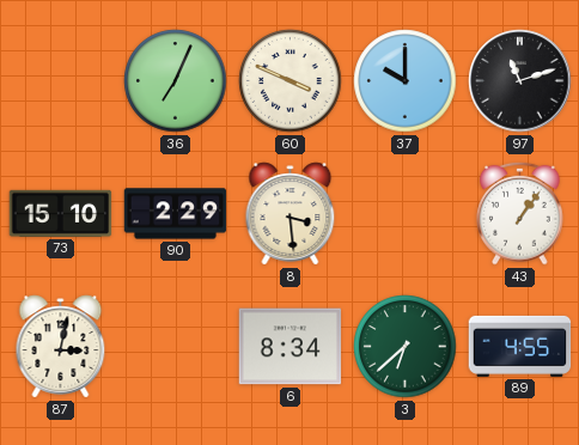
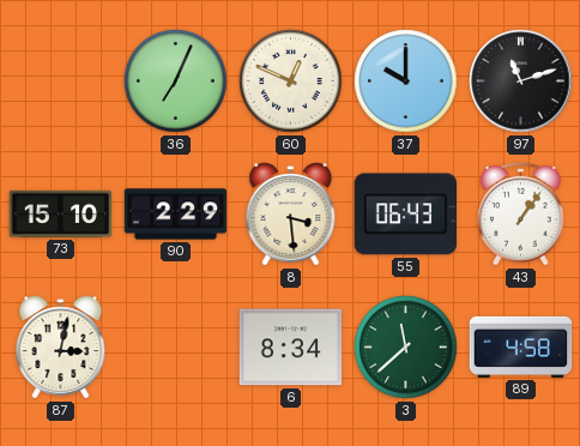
60: 3:49 -> 12:49
55: none -> 06:43
3: 6:38 -> 11:38
89: 4:55 -> 4:58
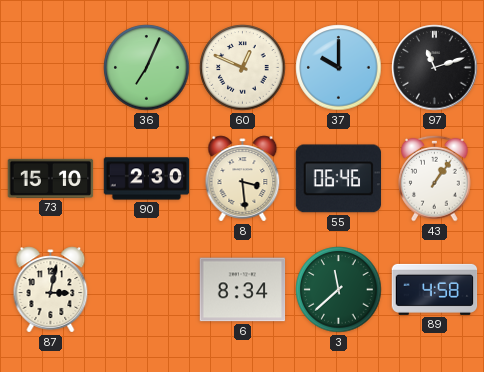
90: 2:29 -> 2:30
55: 06:43 -> 06:46
